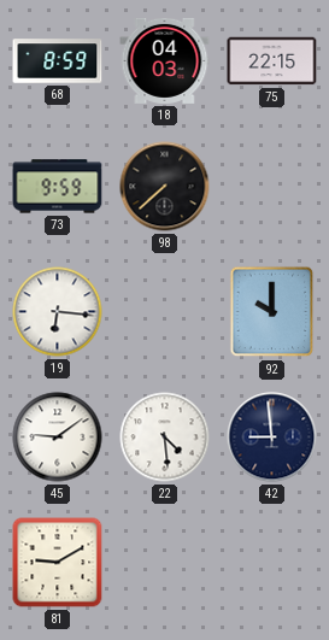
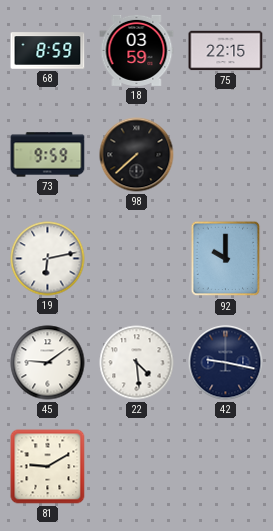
18: 04:03 -> 03:59
19: 6:16 -> 6:13
42: 8:59 -> 9:17
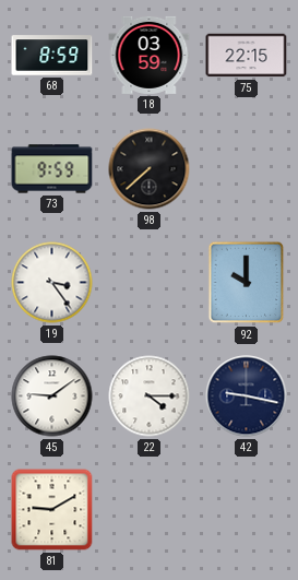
19: 6:13 -> 3:24
22: 4:29 -> 4:15
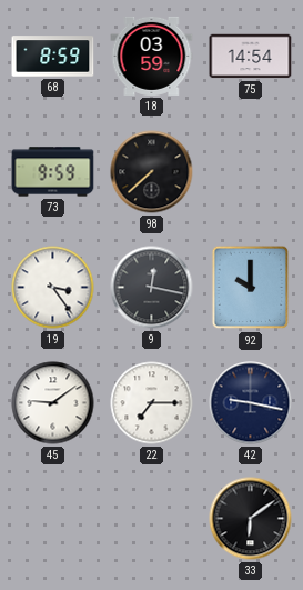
75: 22:15 -> 14:54
9: none -> 12:17
22: 4:15 -> 7:15
81: 9:10 -> none
33: none -> 6:09
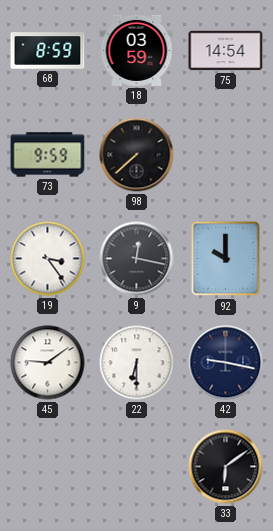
22: 7:15 -> 6:30
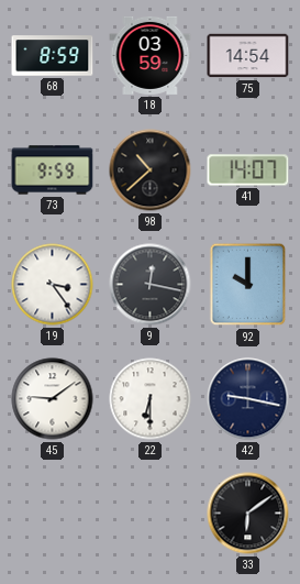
98: 7:38 -> 10:38
41: none -> 14:07
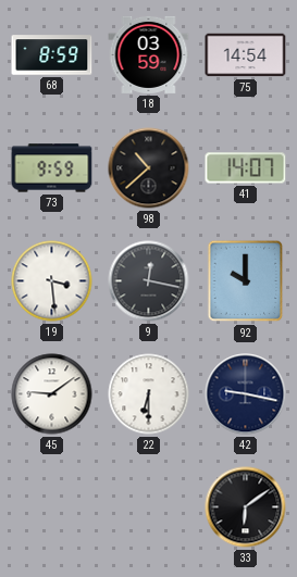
19: 3:24 -> 3:29
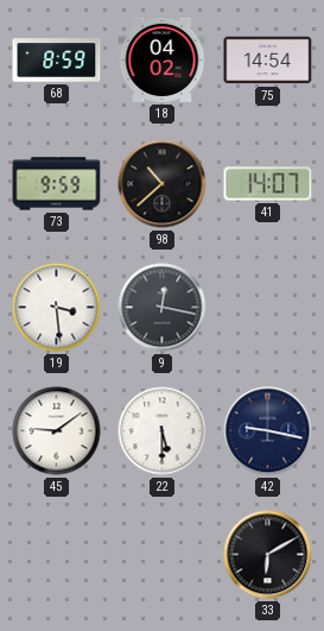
18: 03:59 -> 04:02
92: 10:00 -> none
22: 6:30 -> 5:30
33: 6:09 -> 6:10
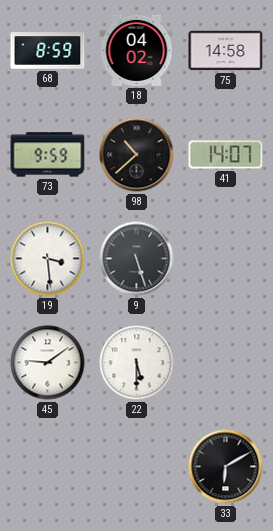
75: 14:54 -> 14:58
9: 12:17 -> 5:27
42: 9:17 -> none
